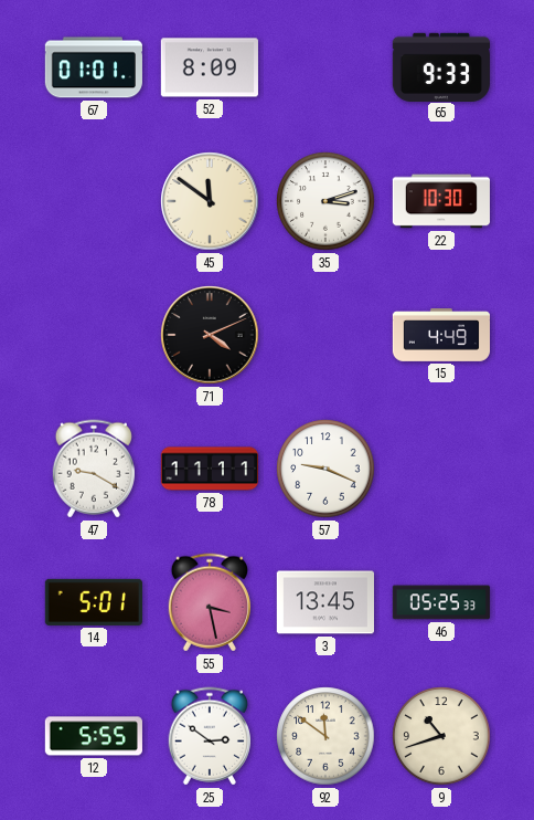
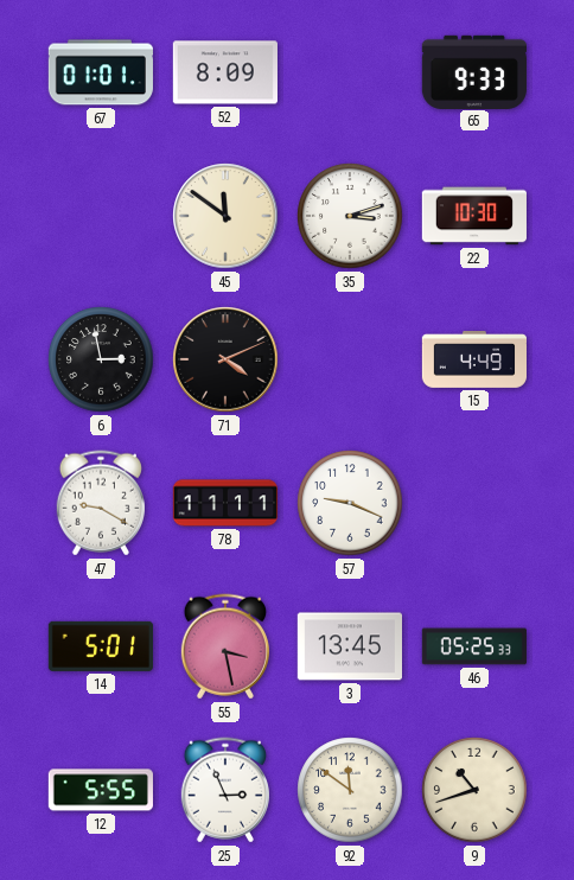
6: none -> 2:58
25: 2:51 -> 2:56
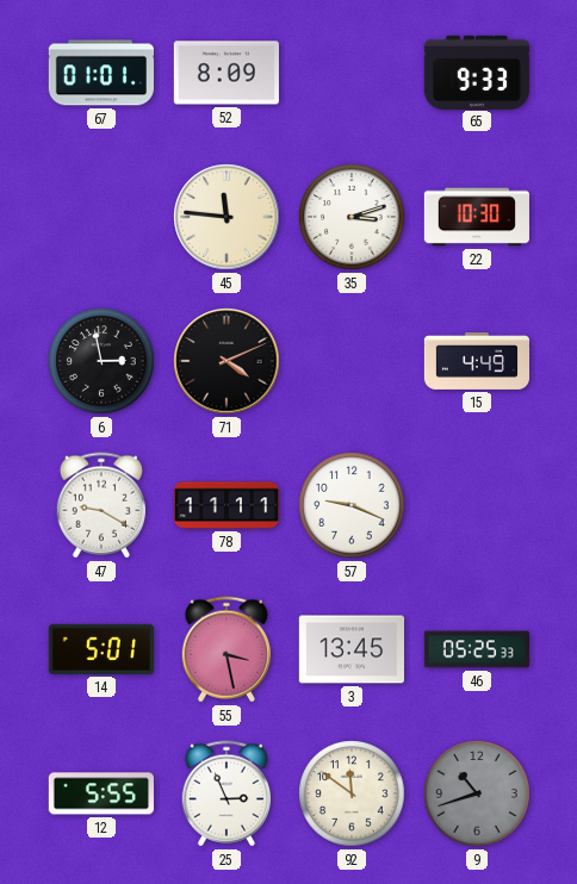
45: 11:51 -> 11:46
9 dial: cream -> grey
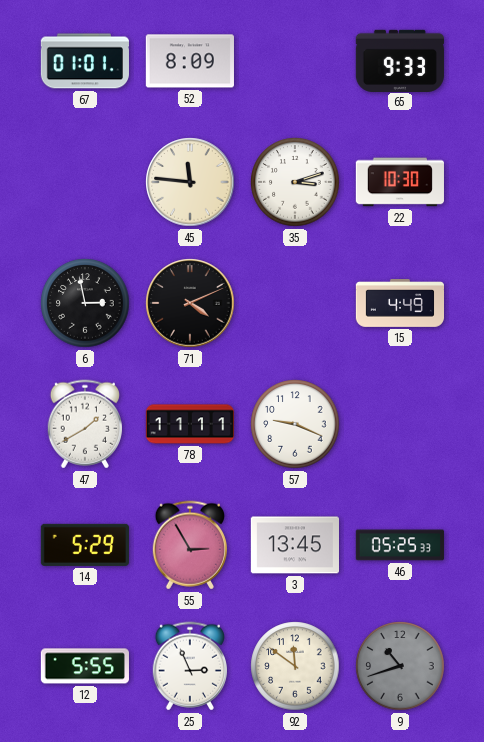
47: 9:20 -> 1:40
14: 5:01 -> 5:29
55: 3:28 -> 2:55
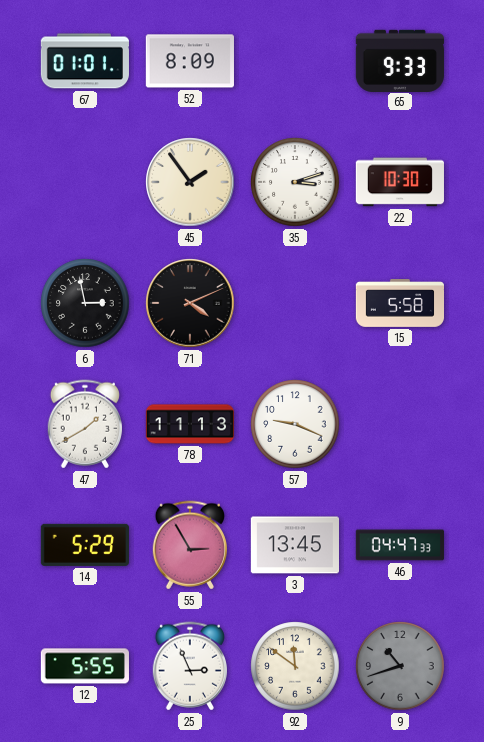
45: 11:46 -> 1:54
15: 4:49 -> 5:58
78: 11:11 -> 11:13
46: 05:25 -> 04:47
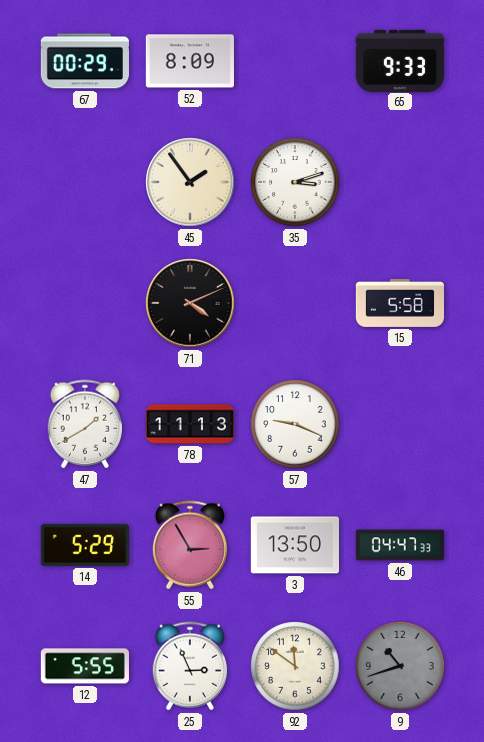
67: 01:01 -> 00:29
22: 10:30 -> none
6: 2:58 -> none
3: 13:45 -> 13:50
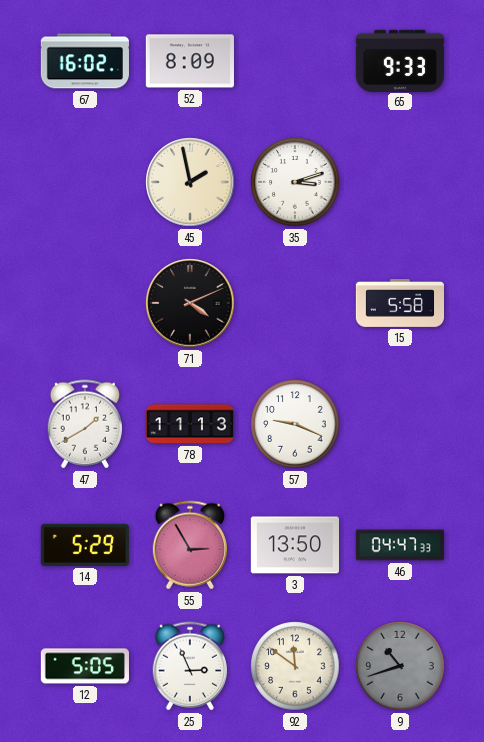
67: 00:29 -> 16:02
45: 1:54 -> 1:58
12: 5:55 -> 5:05
